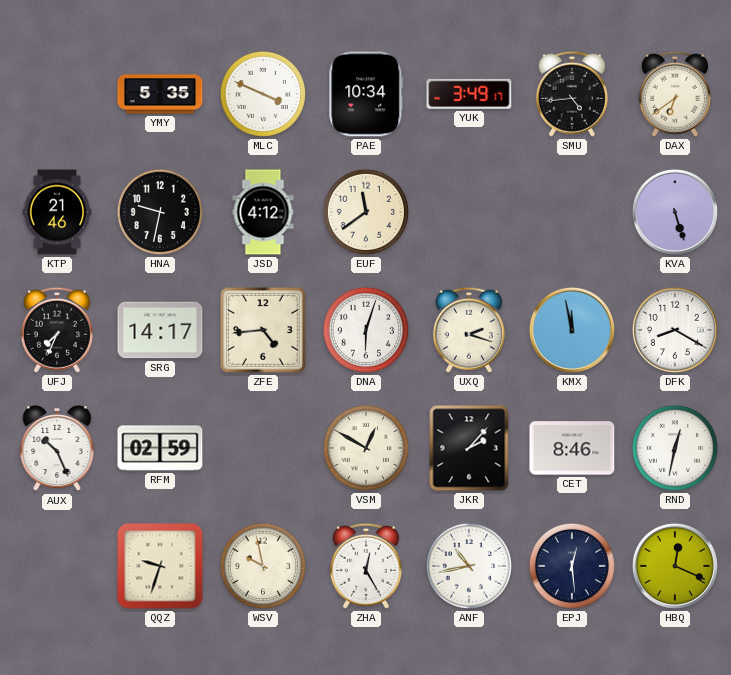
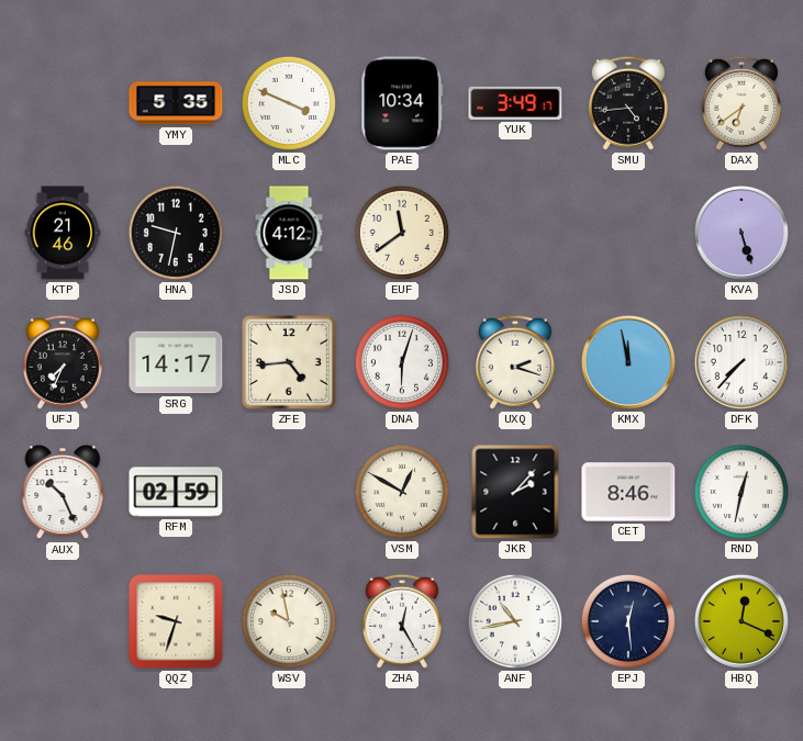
DFK: 8:20 -> 7:37
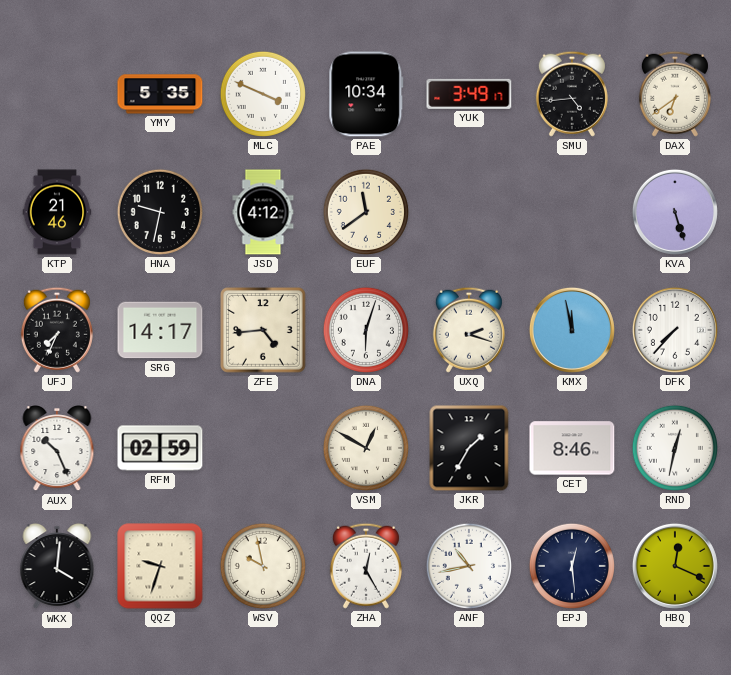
JKR: 2:07 -> 1:35
WKX: none -> 4:01
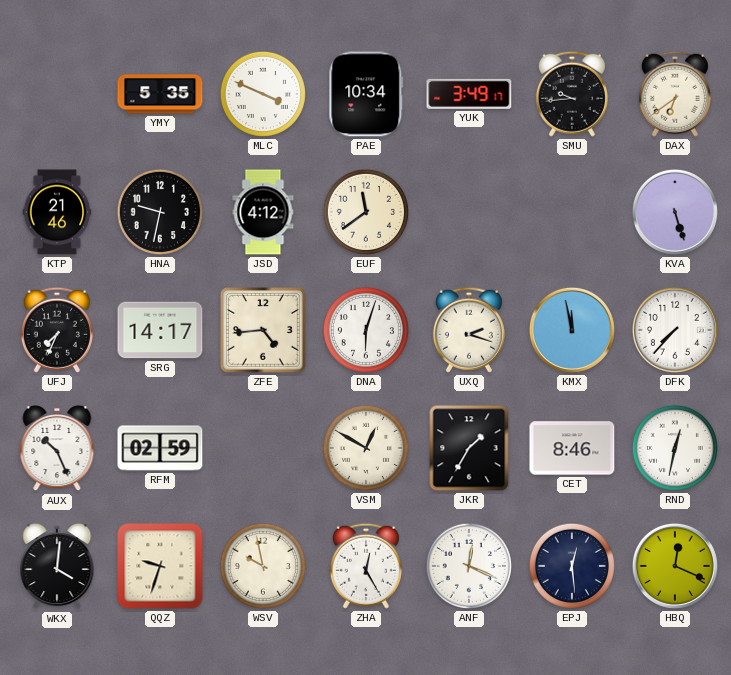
SMU: 4:44 -> 9:44
ANF: 10:43 -> 12:19
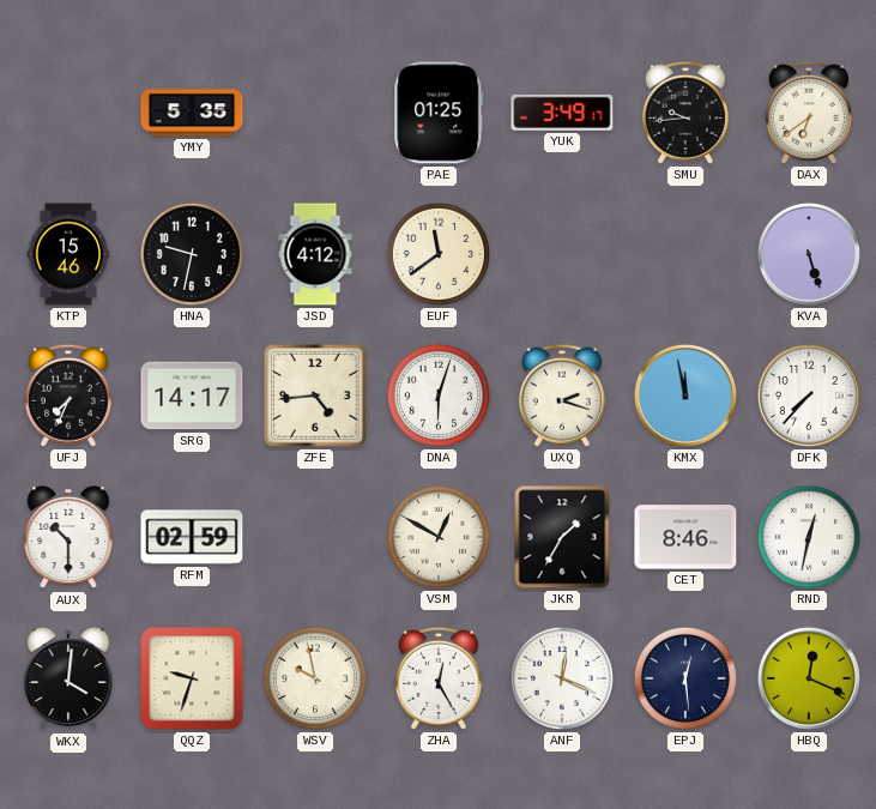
MLC: 3:49 -> none
PAE: 10:34 -> 01:25
KTP: 21:46 -> 15:46
AUX: 10:26 -> 10:30
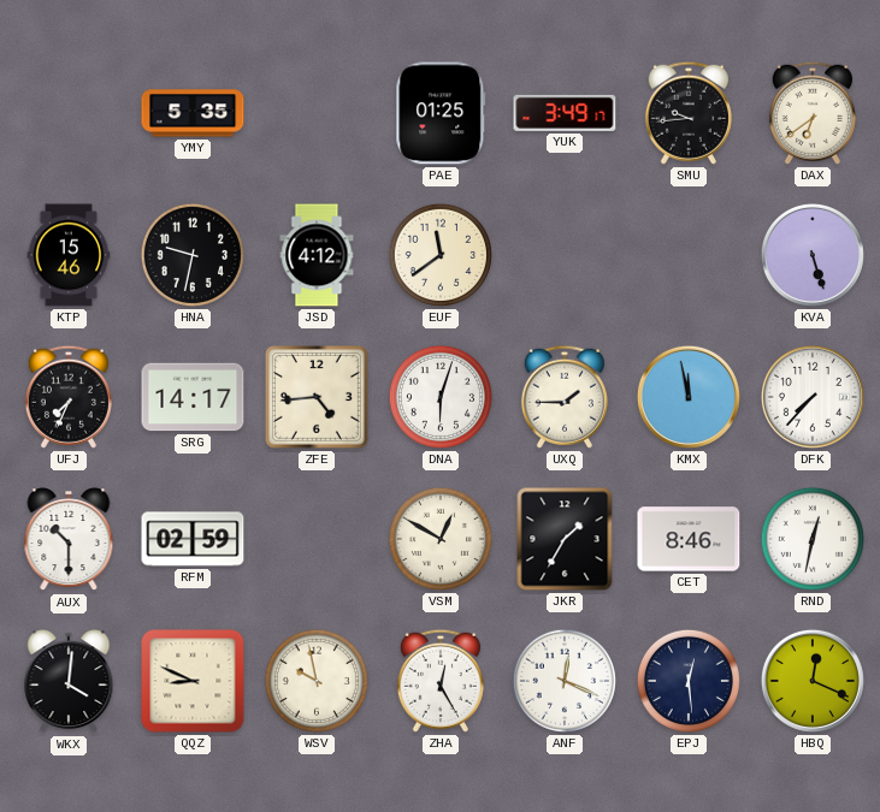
UXQ: 2:18 -> 1:45
QQZ: 9:33 -> 8:49
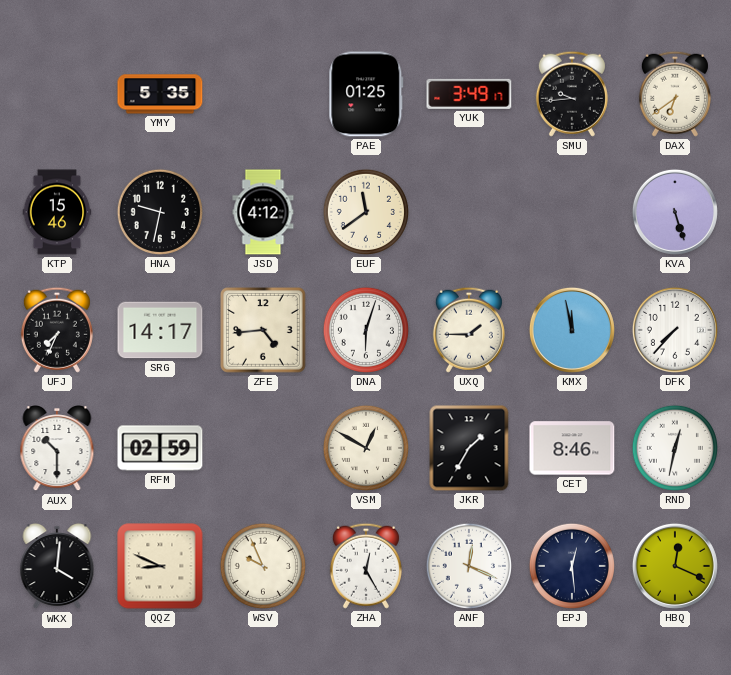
WSV: 9:58 -> 9:56
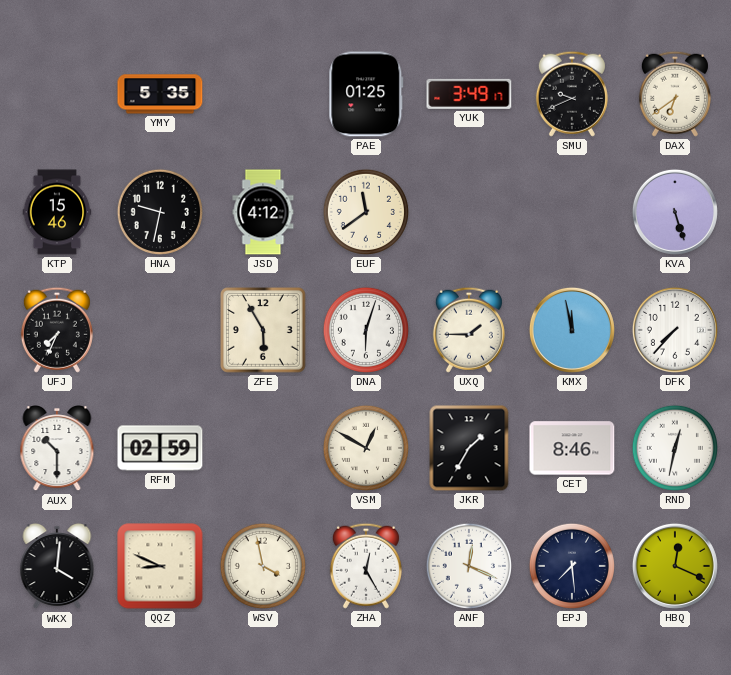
SMU: 9:44 -> 9:41
SRG: 14:17 -> none
ZFE: 4:44 -> 5:55
WSV: 9:56 -> 3:58
EPJ: 12:29 -> 7:29
